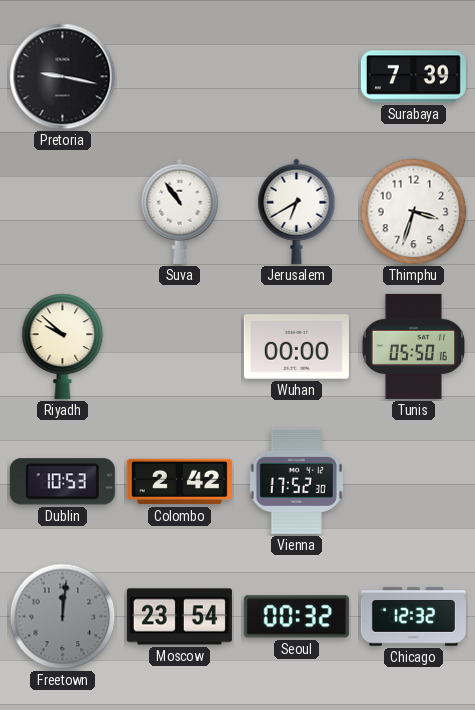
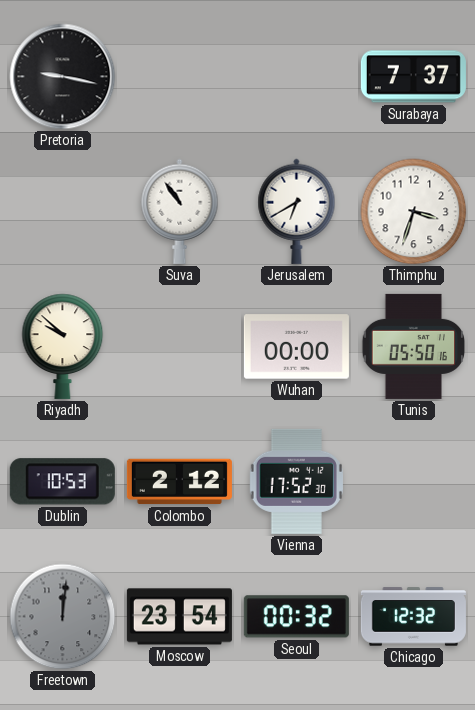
Surabaya: 7:39 -> 7:37
Colombo: 2:42 -> 2:12
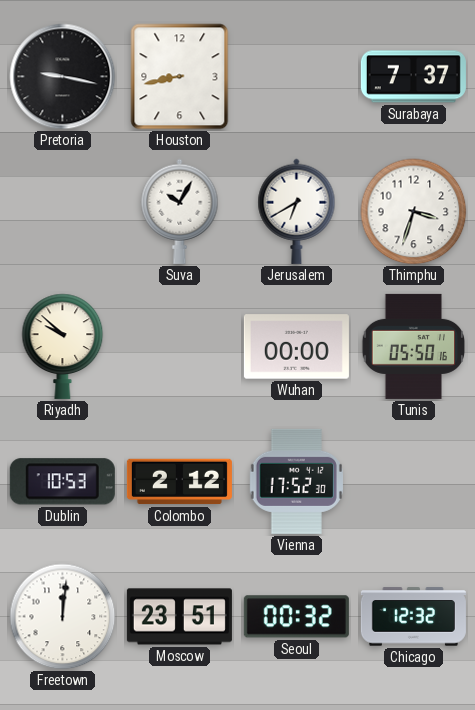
Houston: none -> 8:43
Suva: 10:54 -> 10:05
Freetown dial: grey -> white
Moscow: 23:54 -> 23:51
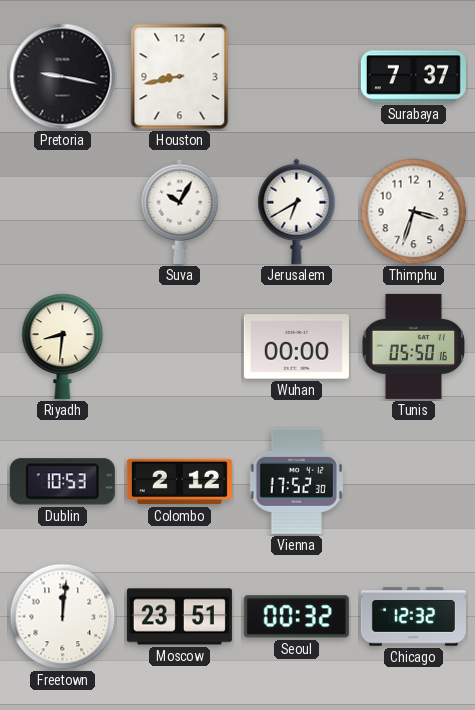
Riyadh: 9:52 -> 8:31
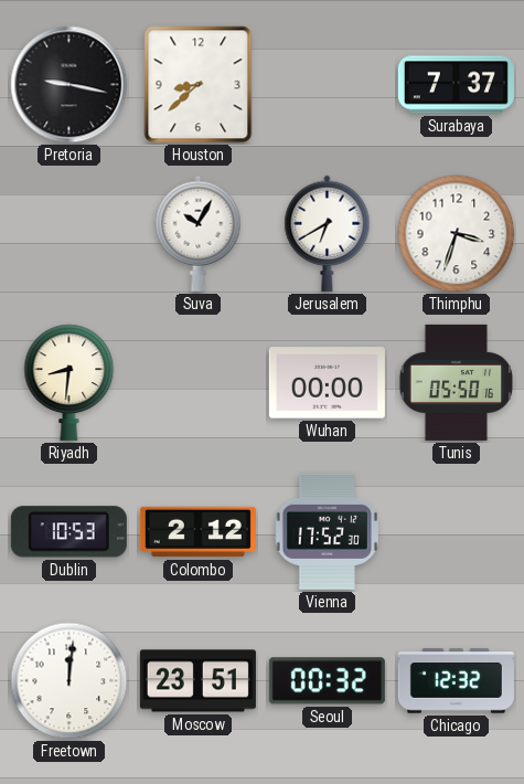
Houston: 8:43 -> 8:38
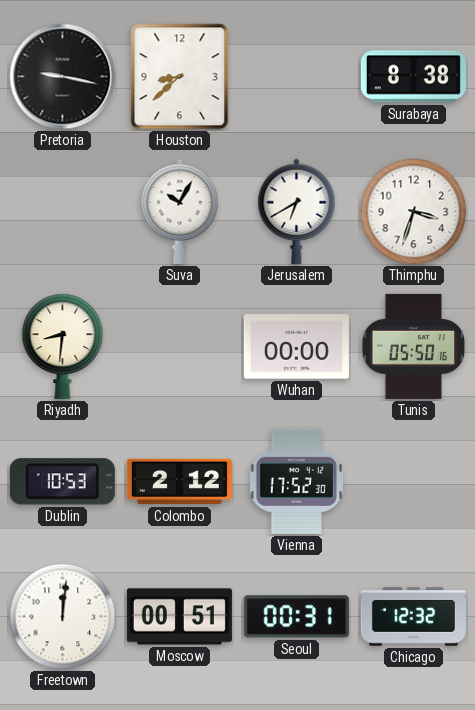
Surabaya: 7:37 -> 8:38
Moscow: 23:51 -> 00:51
Seoul: 00:32 -> 00:31
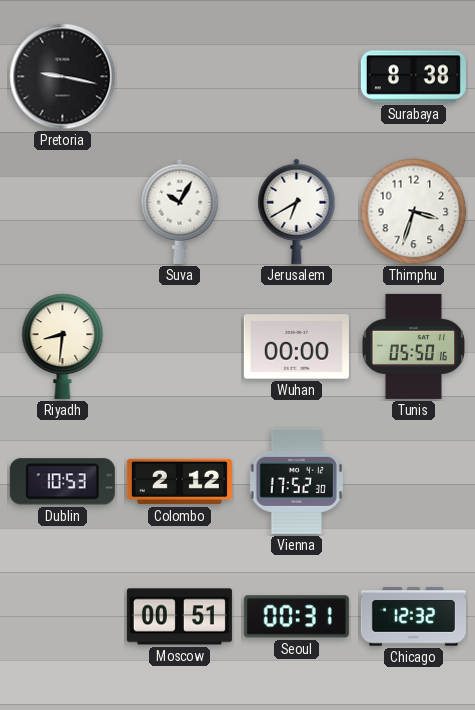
Houston: 8:38 -> none
Freetown: 12:01 -> none
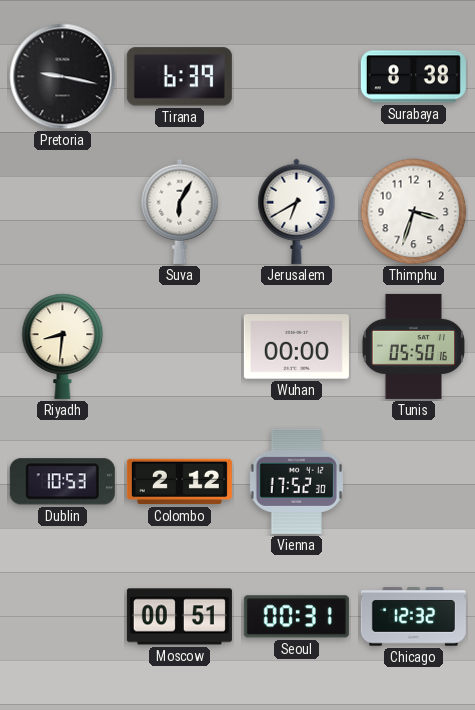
Tirana: none -> 6:39
Suva: 10:05 -> 6:05
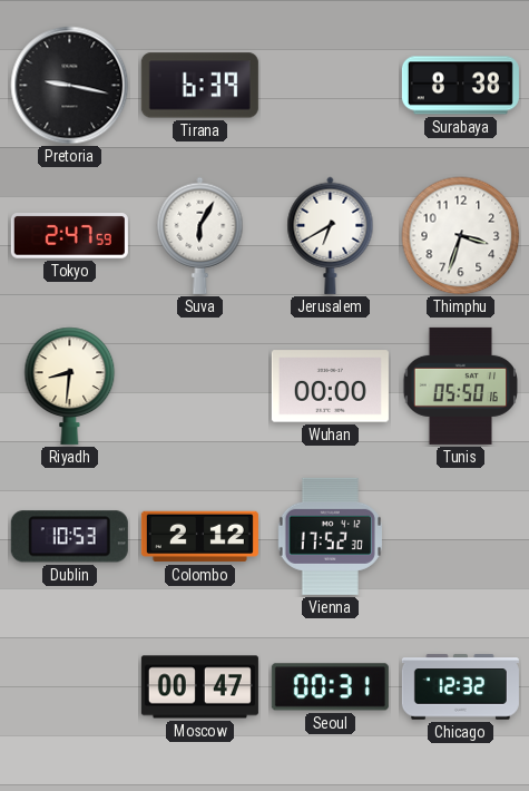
Tokyo: none -> 2:47
Moscow: 00:51 -> 00:47
